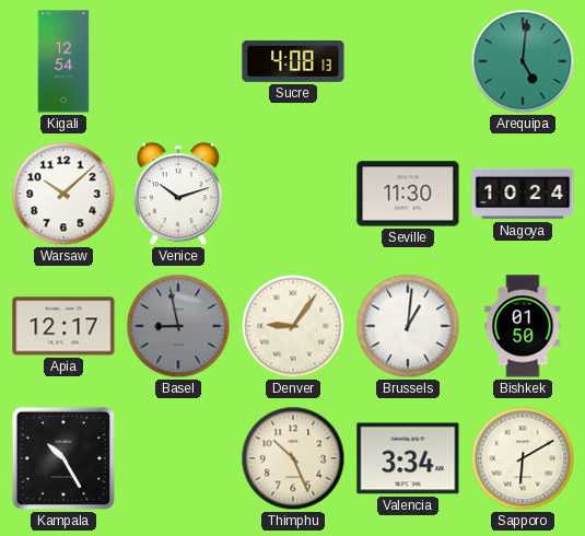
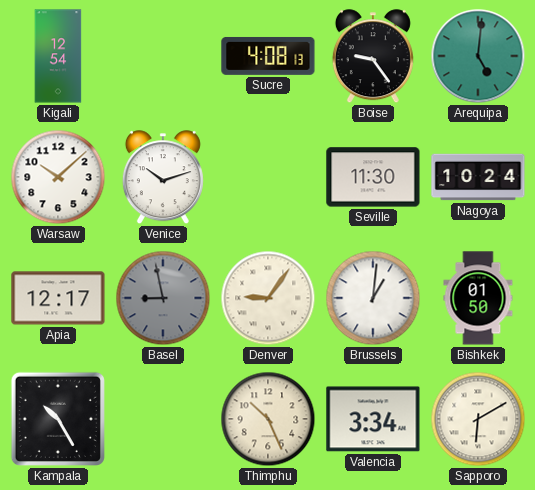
Boise: none -> 9:24
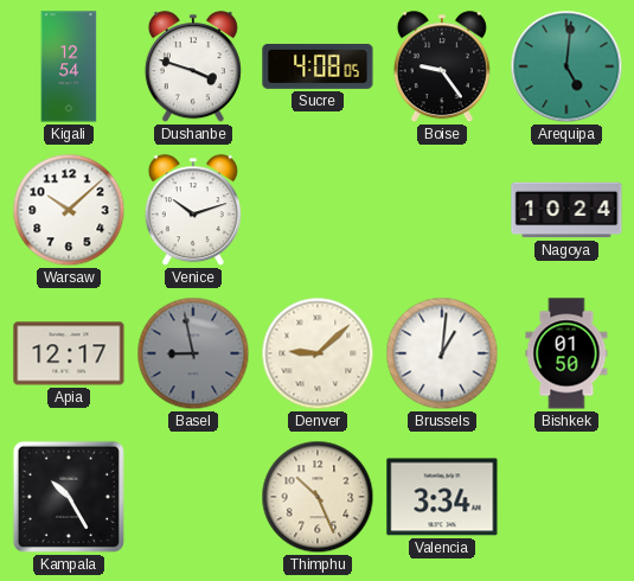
Dushanbe: none -> 3:48
Sucre: 4:08:13 -> 4:08:05
Seville: 11:30 -> none
Denver: 9:06 -> 9:08
Sapporo: 6:10 -> none
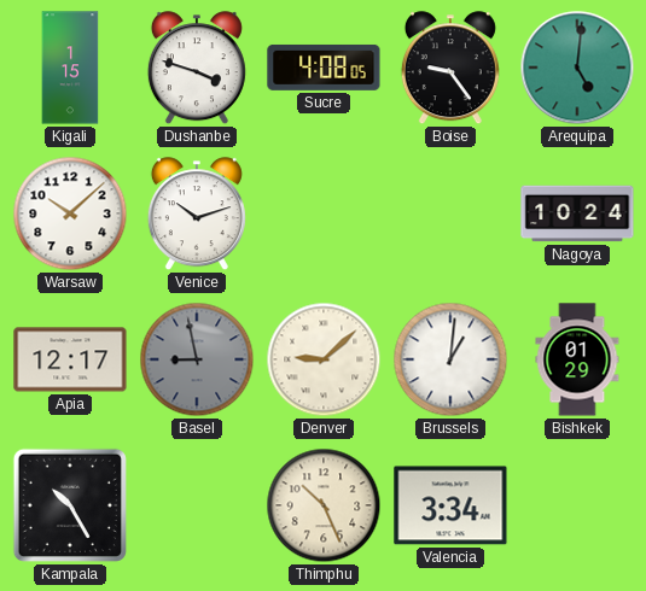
Kigali: 12:54 -> 1:15
Bishkek: 01:50 -> 01:29
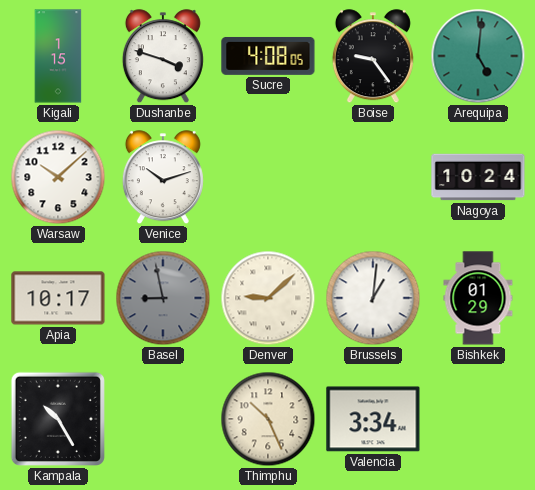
Apia: 12:17 -> 10:17
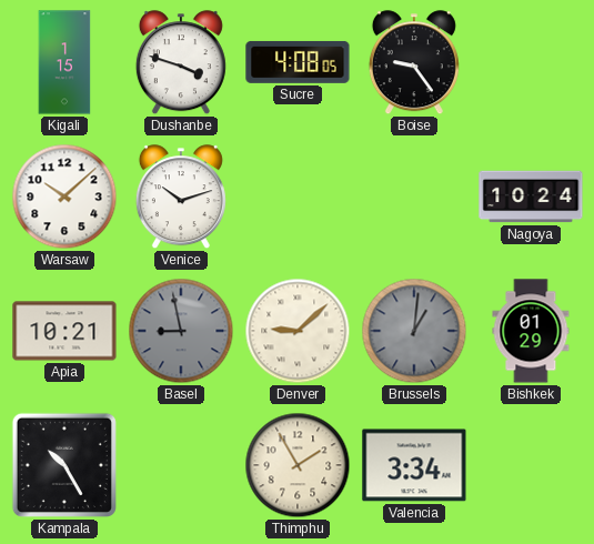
Arequipa: 5:01 -> none
Apia: 10:17 -> 10:21
Brussels dial: white -> grey
Thimphu: 10:26 -> 1:55
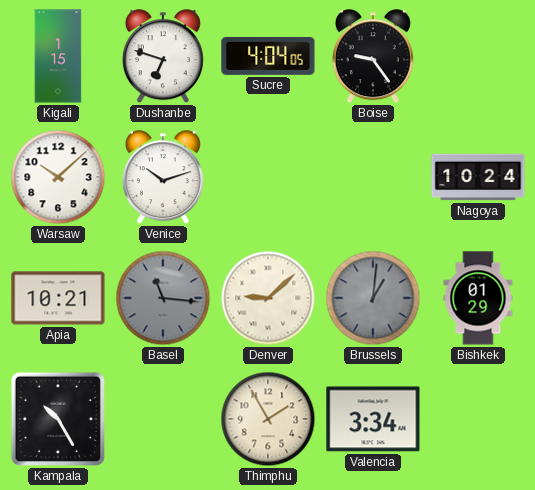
Dushanbe: 3:48 -> 6:48
Sucre: 4:08 -> 4:04
Basel: 8:58 -> 11:16
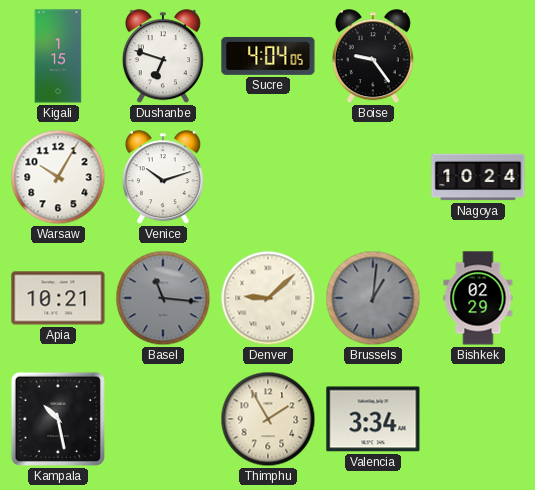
Warsaw: 10:08 -> 10:05
Bishkek: 01:29 -> 02:29
Kampala: 10:25 -> 10:28
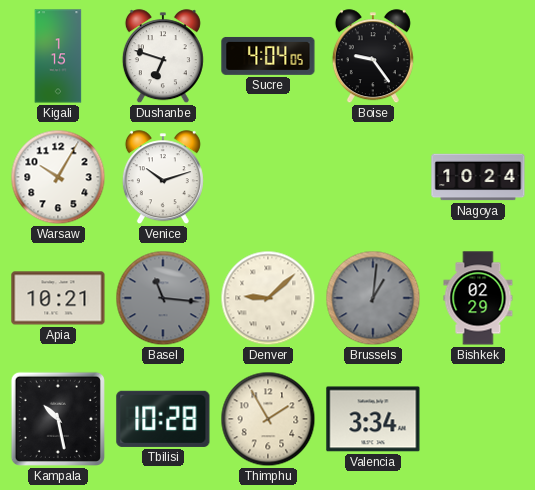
Tbilisi: none -> 10:28
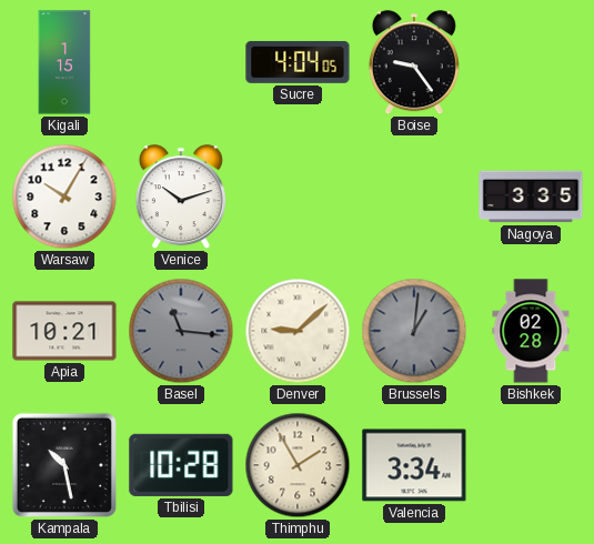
Dushanbe: 6:48 -> none
Nagoya: 10:24 -> 3:35
Bishkek: 02:29 -> 02:28
